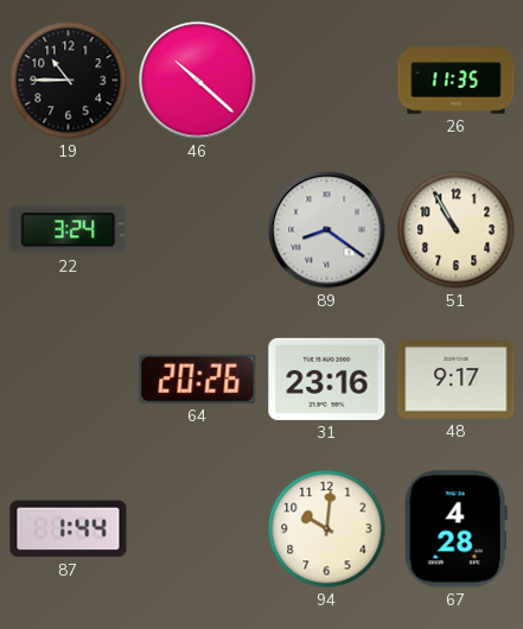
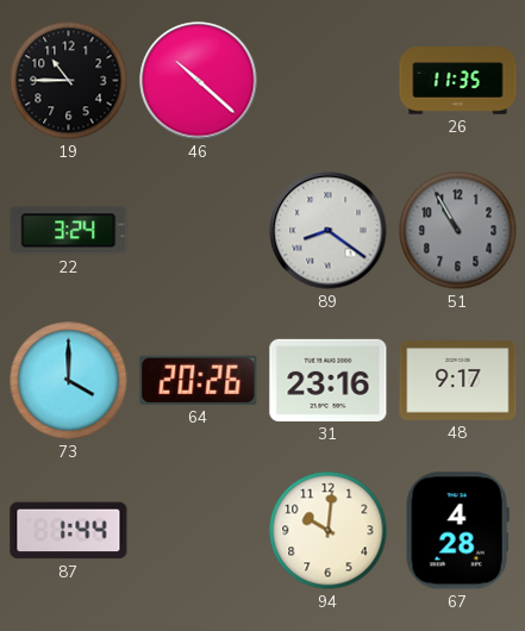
51 dial: cream -> grey
73: none -> 4:00
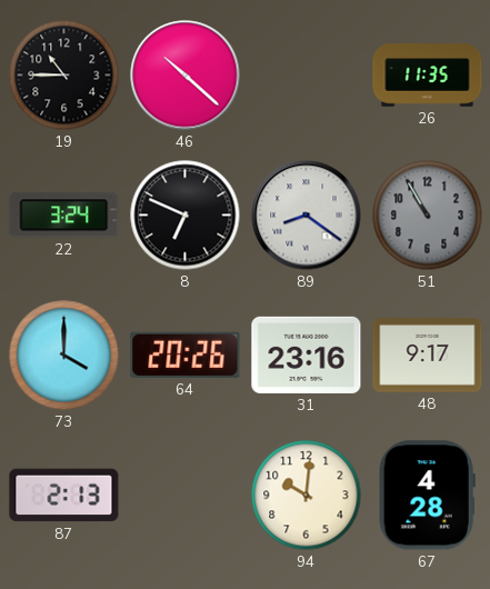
8: none -> 6:49
87: 1:44 -> 2:13
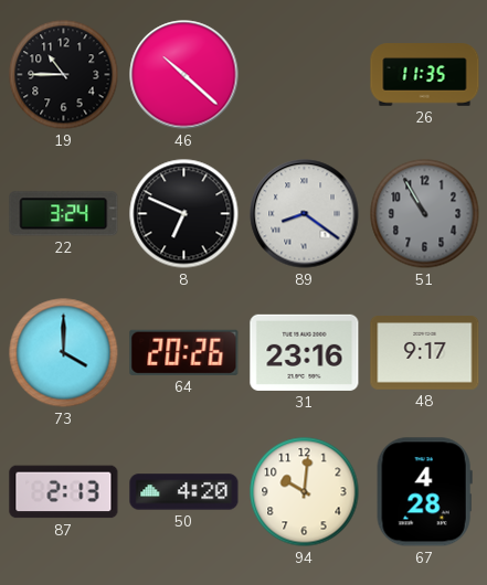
50: none -> 4:20
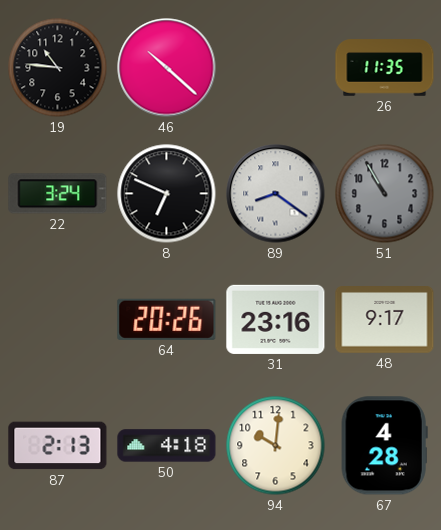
19: 10:45 -> 10:46
73: 4:00 -> none
50: 4:20 -> 4:18
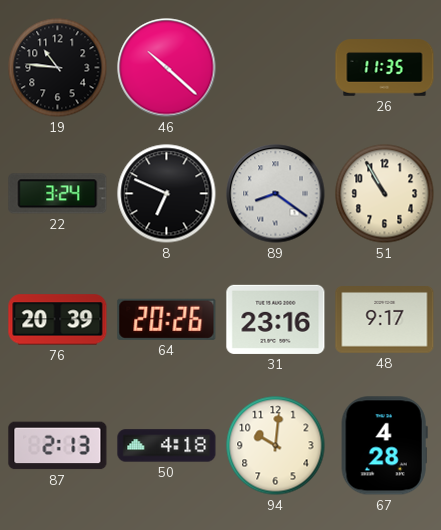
51 dial: grey -> cream
76: none -> 20:39
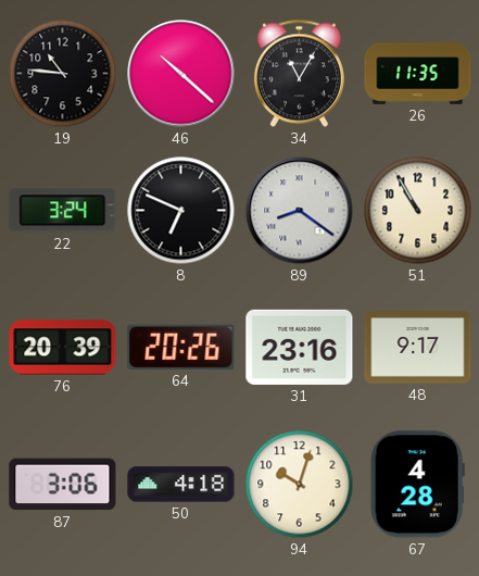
34: none -> 11:05
87: 2:13 -> 3:06
94: 10:01 -> 10:03
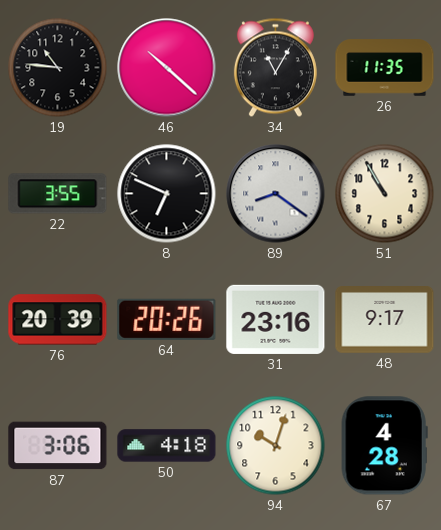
22: 3:24 -> 3:55
